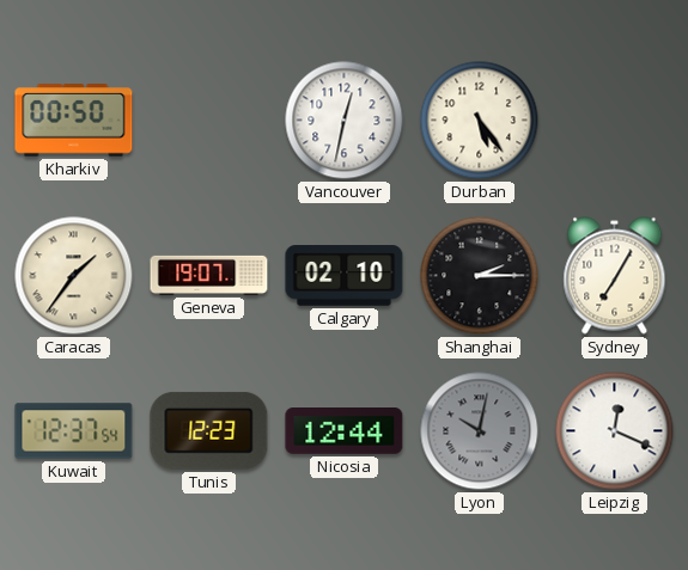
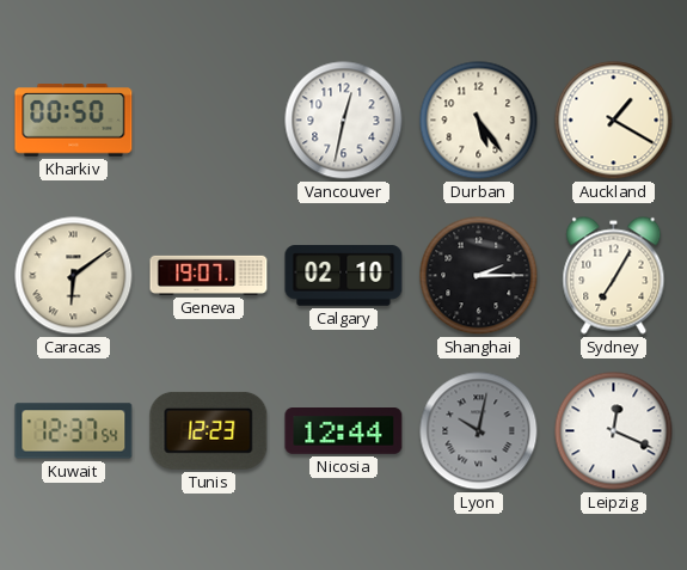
Auckland: none -> 1:20
Caracas: 1:36 -> 6:09
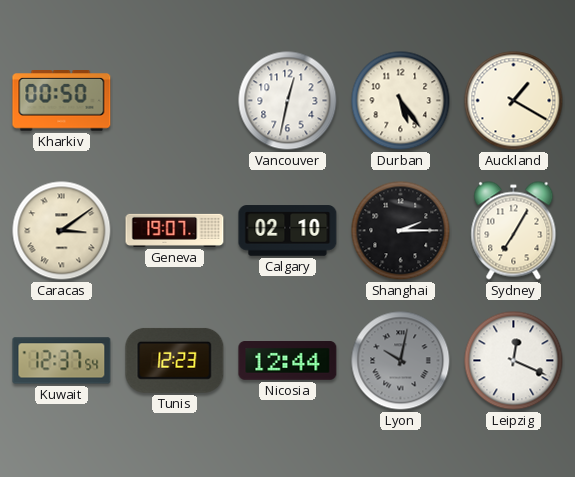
Caracas: 6:09 -> 3:09
